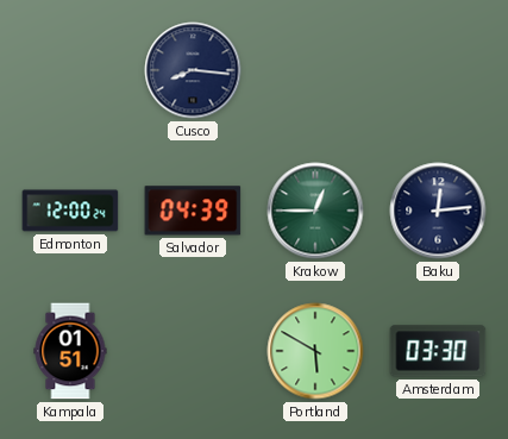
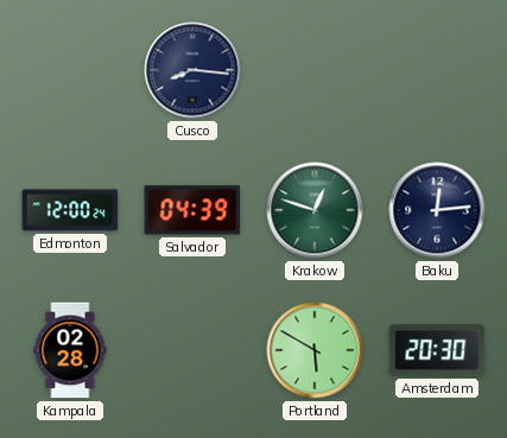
Krakow: 12:45 -> 12:48
Kampala: 01:51 -> 02:28
Amsterdam: 03:30 -> 20:30
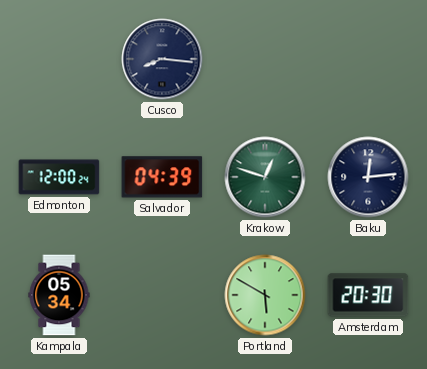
Kampala: 02:28 -> 05:34
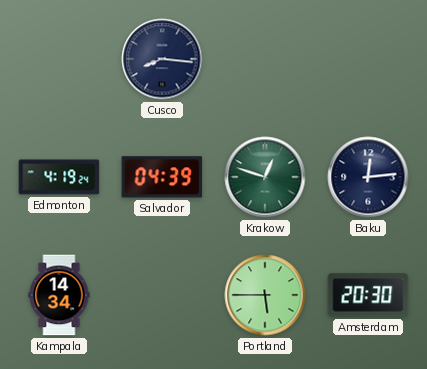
Edmonton: 12:00 -> 4:19
Kampala: 05:34 -> 14:34
Portland: 5:50 -> 5:45
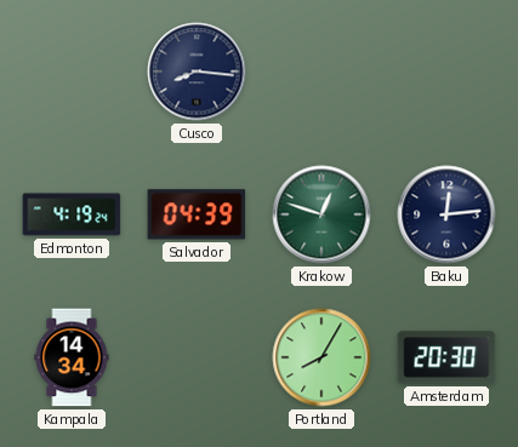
Portland: 5:45 -> 8:05
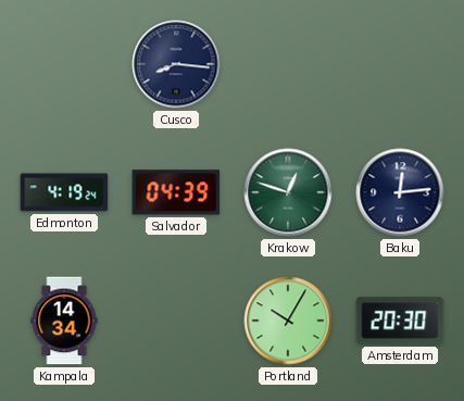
Portland: 8:05 -> 10:05
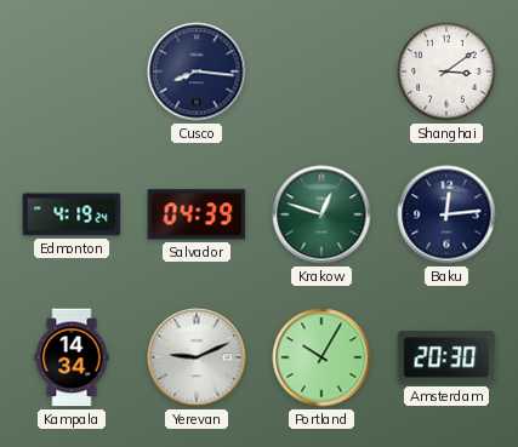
Shanghai: none -> 3:09
Yerevan: none -> 9:11
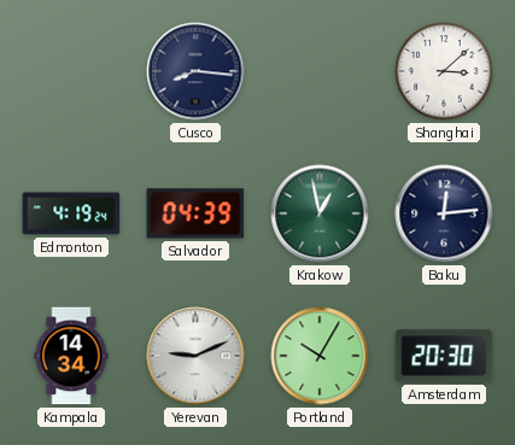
Shanghai: 3:09 -> 3:08
Krakow: 12:48 -> 12:58
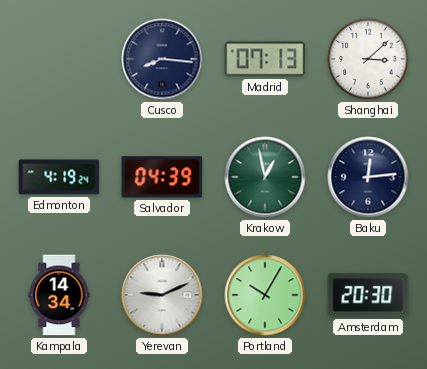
Madrid: none -> 07:13
